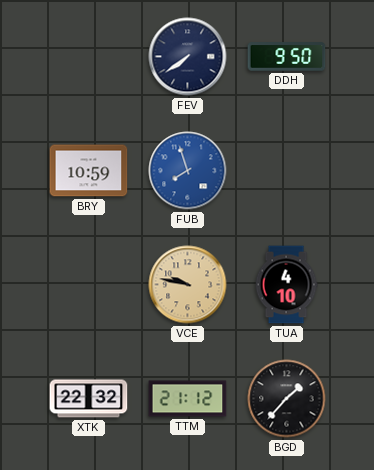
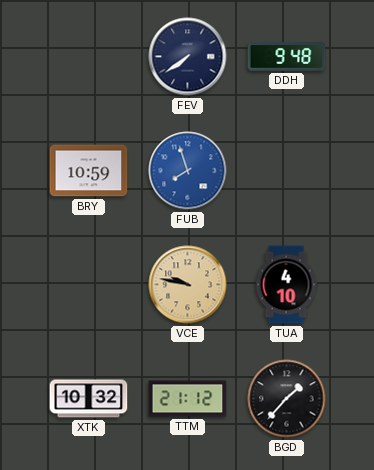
DDH: 9:50 -> 9:48
XTK: 22:32 -> 10:32
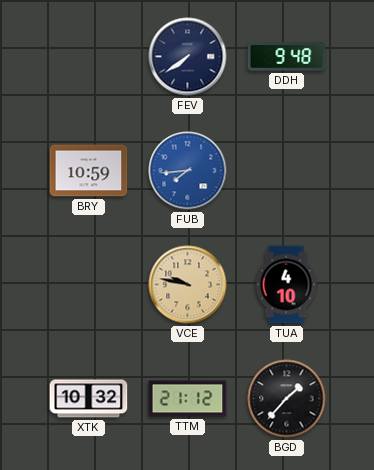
FUB: 7:57 -> 7:44
